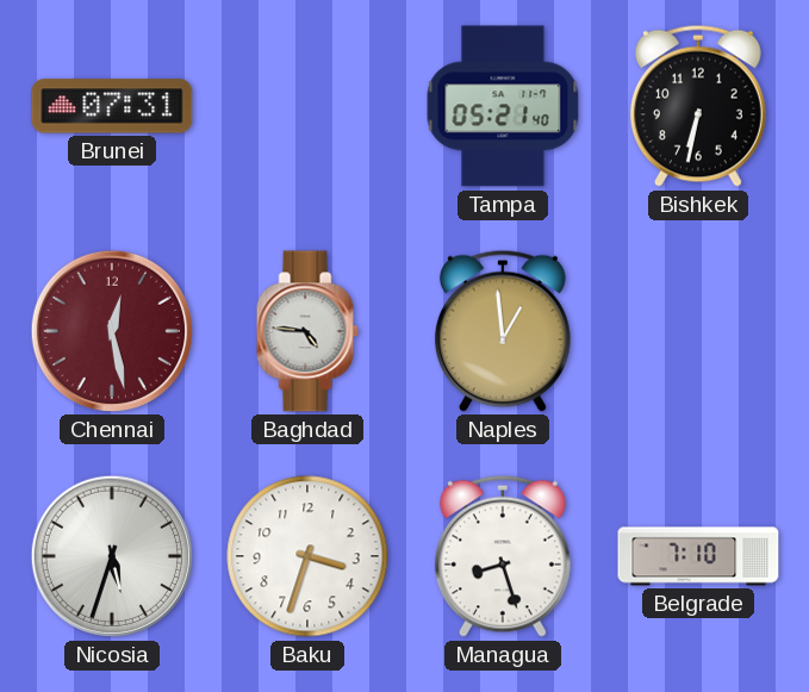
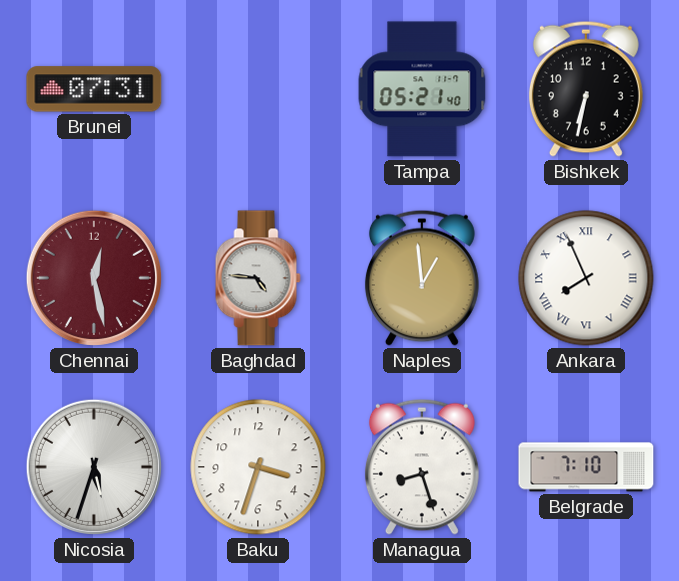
Ankara: none -> 7:56
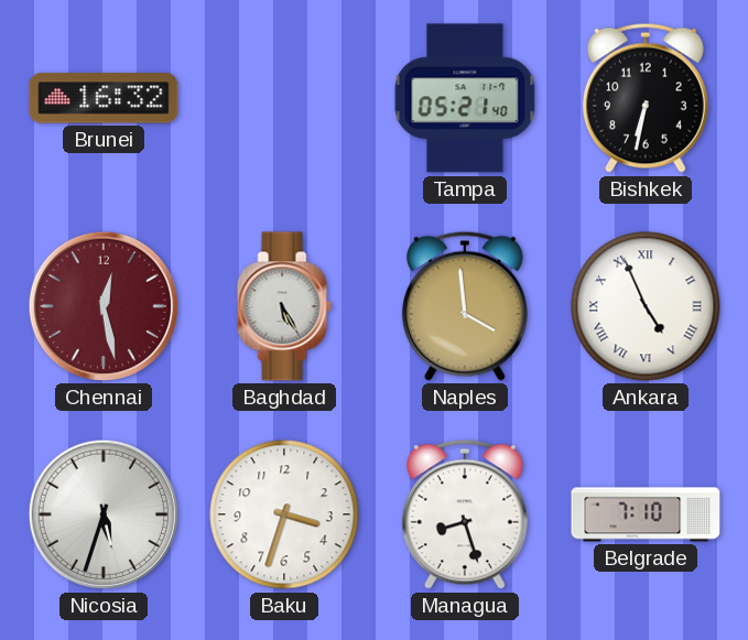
Brunei: 07:31 -> 16:32
Baghdad: 4:46 -> 5:25
Naples: 12:59 -> 3:59
Ankara: 7:56 -> 4:56
